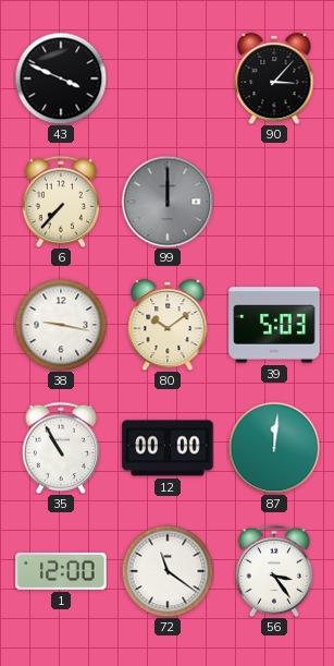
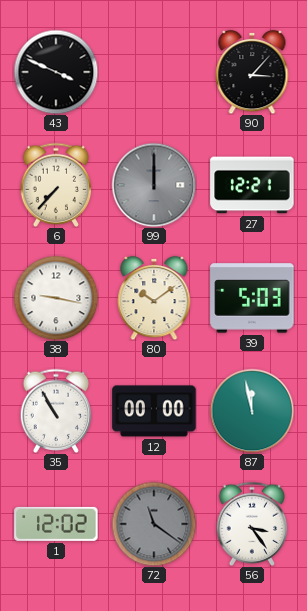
27: none -> 12:21
87: 12:01 -> 11:58
1: 12:00 -> 12:02
72 dial: white -> grey
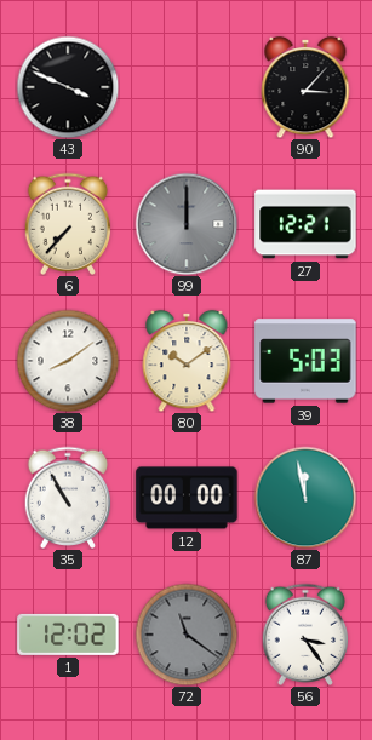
38: 9:17 -> 8:09
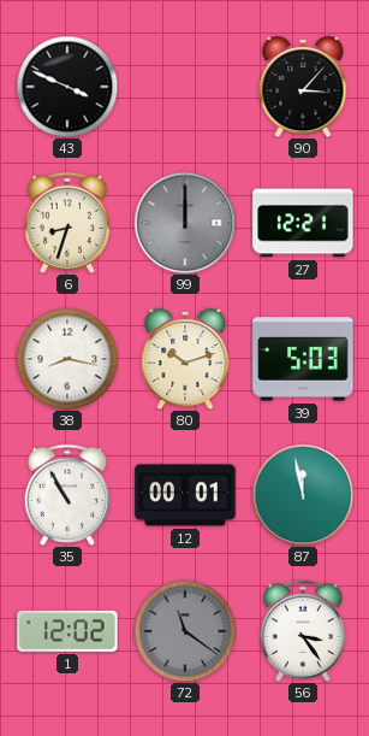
6: 7:37 -> 8:33
38: 8:09 -> 8:17
80: 10:09 -> 10:12
12: 00:00 -> 00:01
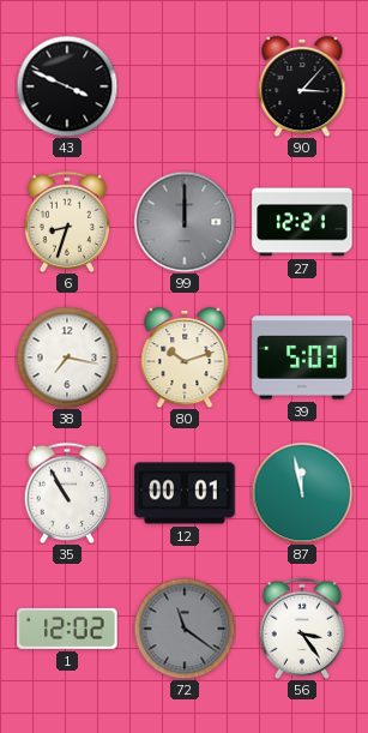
38: 8:17 -> 7:17
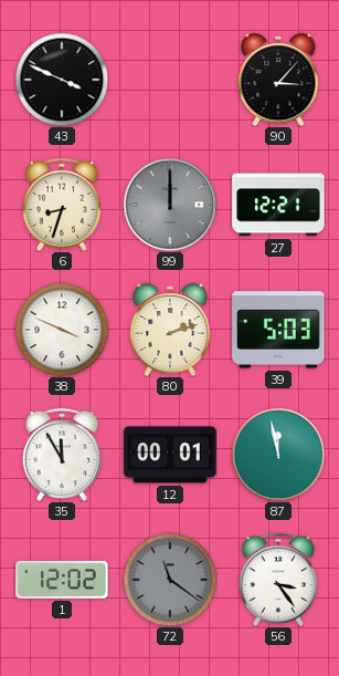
38: 7:17 -> 3:49
80: 10:12 -> 2:12
35: 10:55 -> 11:55
